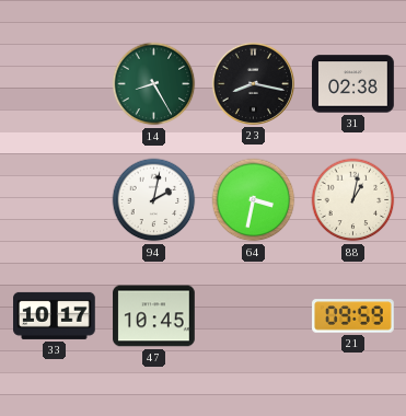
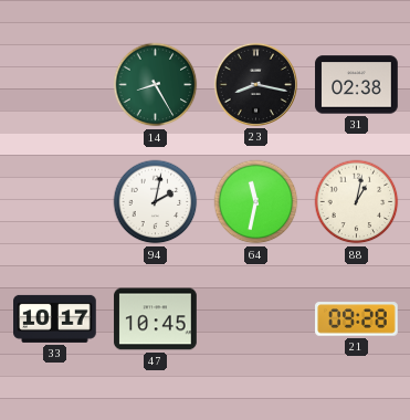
64: 3:32 -> 11:32
21: 09:59 -> 09:28
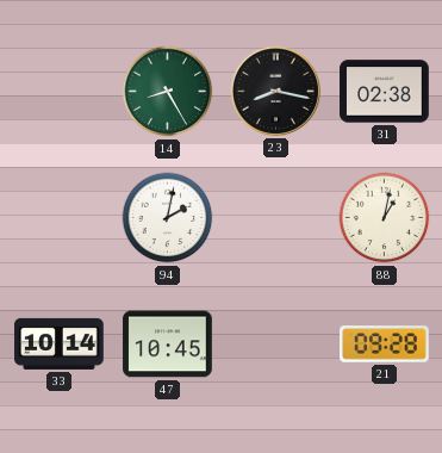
64: 11:32 -> none
33: 10:17 -> 10:14
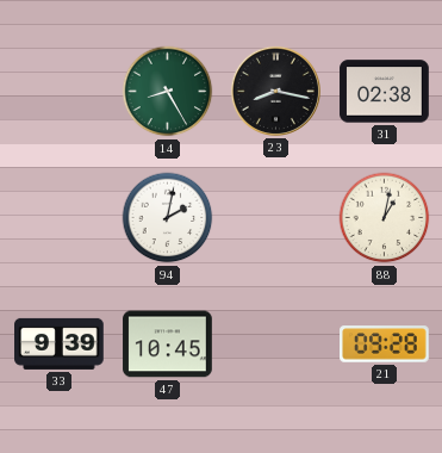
33: 10:14 -> 9:39
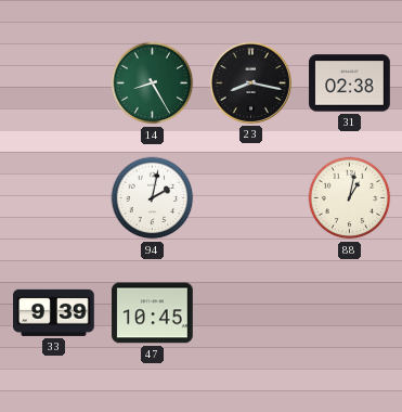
21: 09:28 -> none
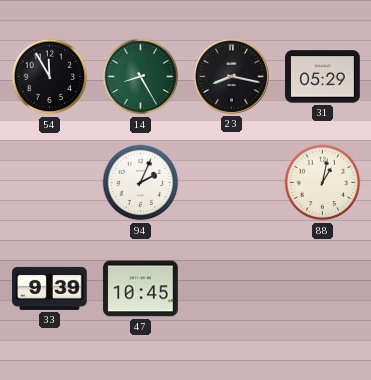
54: none -> 11:55
31: 02:38 -> 05:29
94: 2:02 -> 2:04
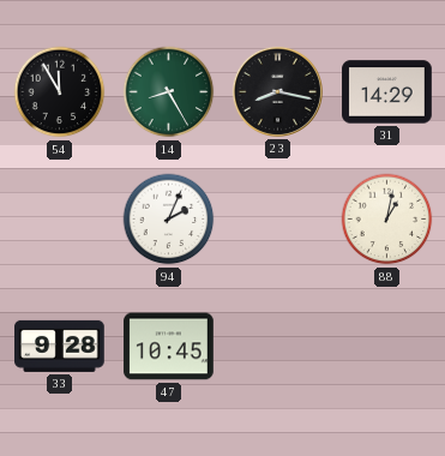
31: 05:29 -> 14:29
33: 9:39 -> 9:28
